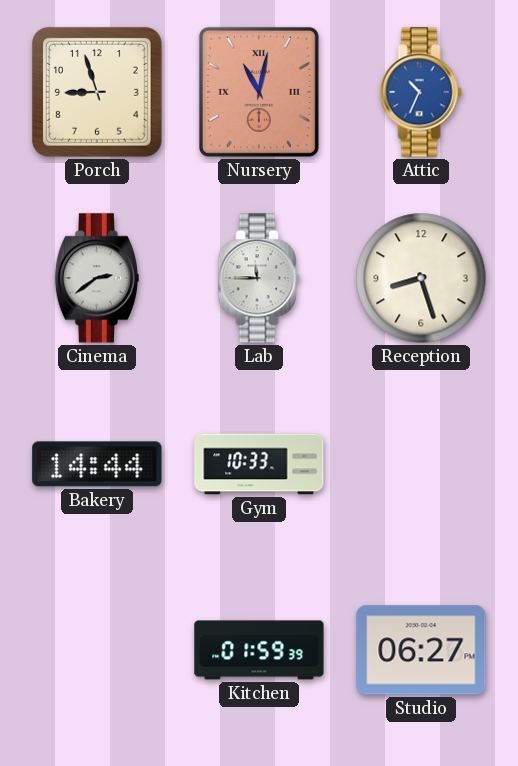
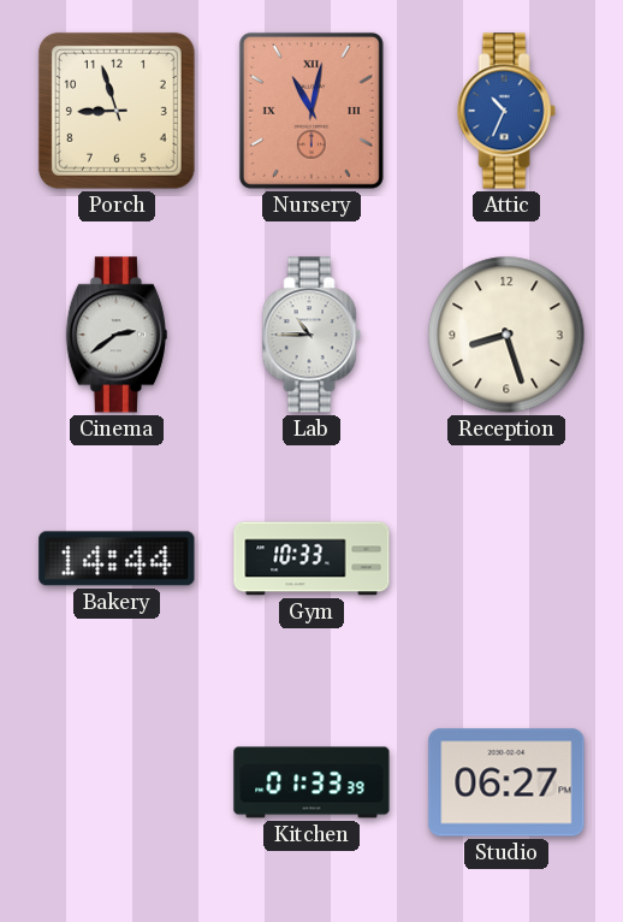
Lab: 11:45 -> 10:45
Kitchen: 01:59 -> 01:33
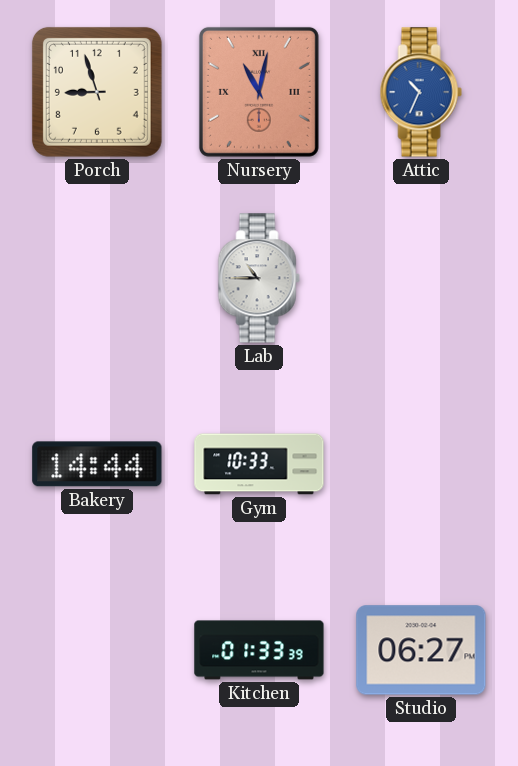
Cinema: 2:39 -> none
Reception: 8:27 -> none
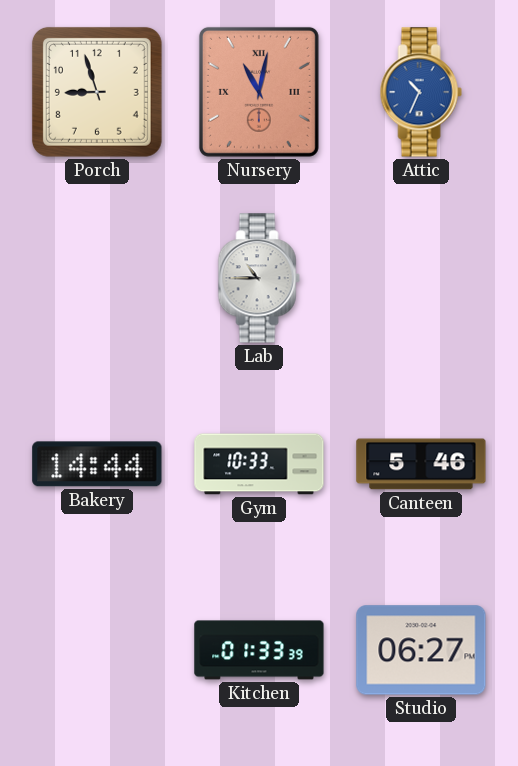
Canteen: none -> 5:46
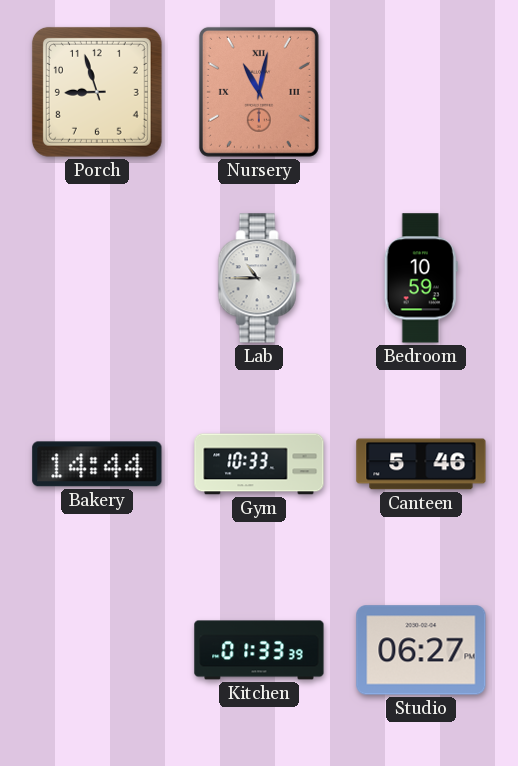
Attic: 10:34 -> none
Bedroom: none -> 10:59
